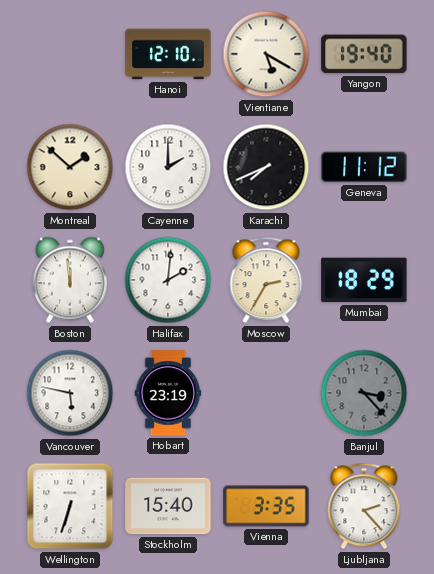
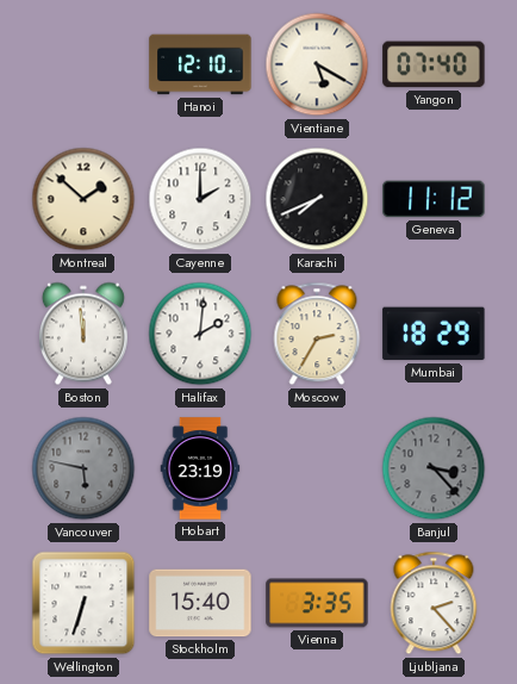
Yangon: 19:40 -> 07:40
Vancouver dial: white -> grey
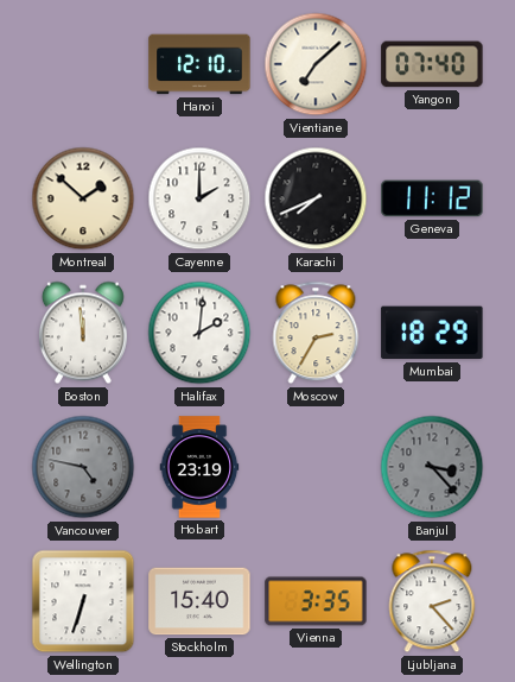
Vientiane: 5:20 -> 7:08
Vancouver: 5:47 -> 4:47
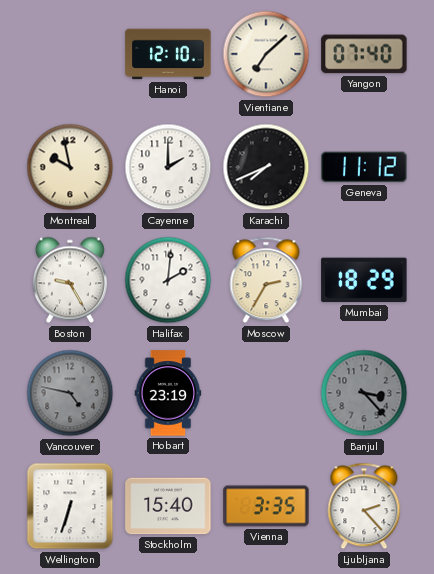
Montreal: 1:52 -> 9:58
Boston: 11:59 -> 9:25
